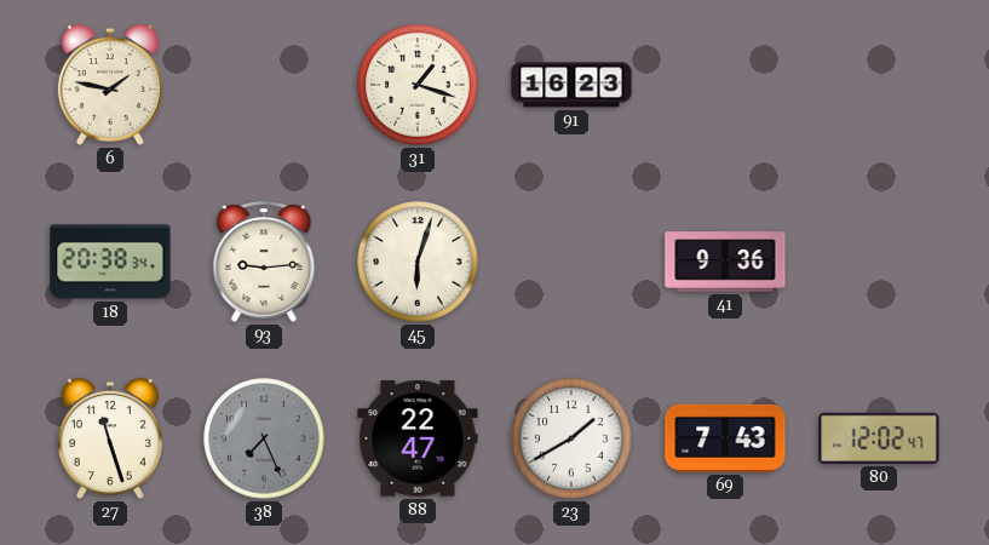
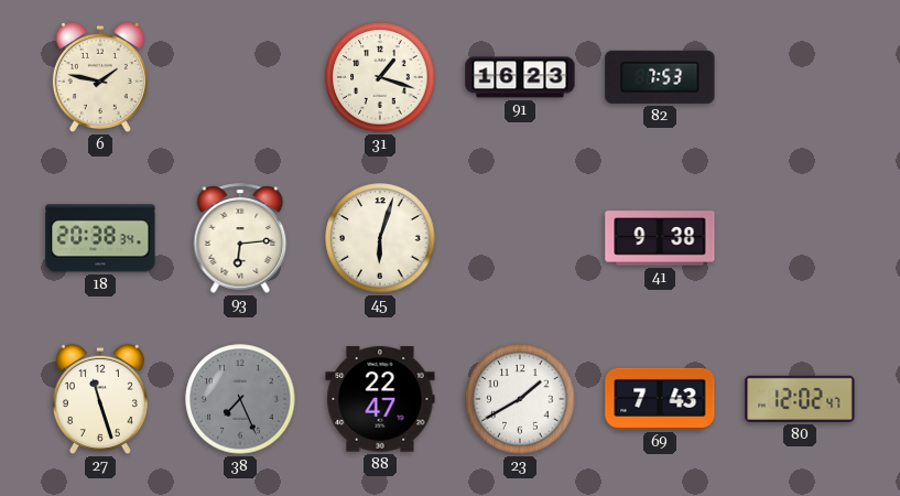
82: none -> 7:53
93: 9:14 -> 6:14
41: 9:36 -> 9:38
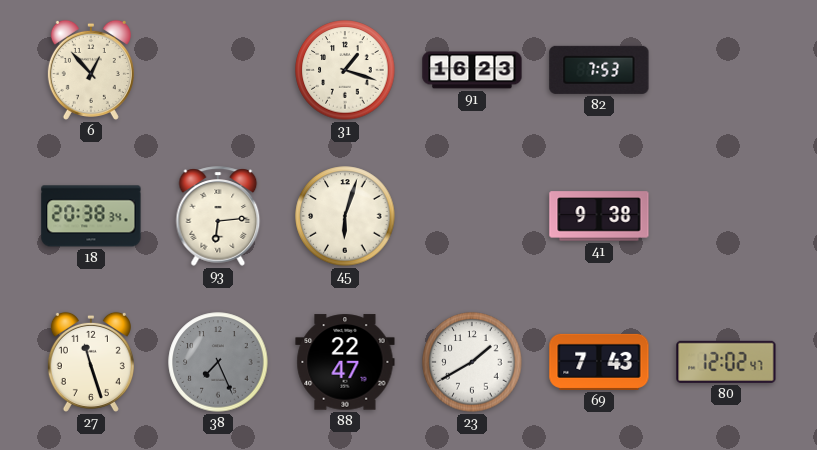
6: 1:47 -> 12:53
